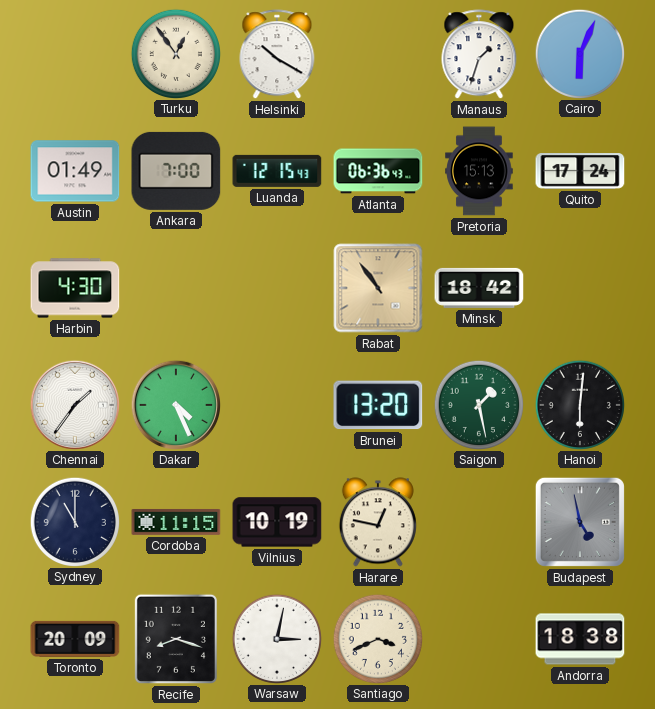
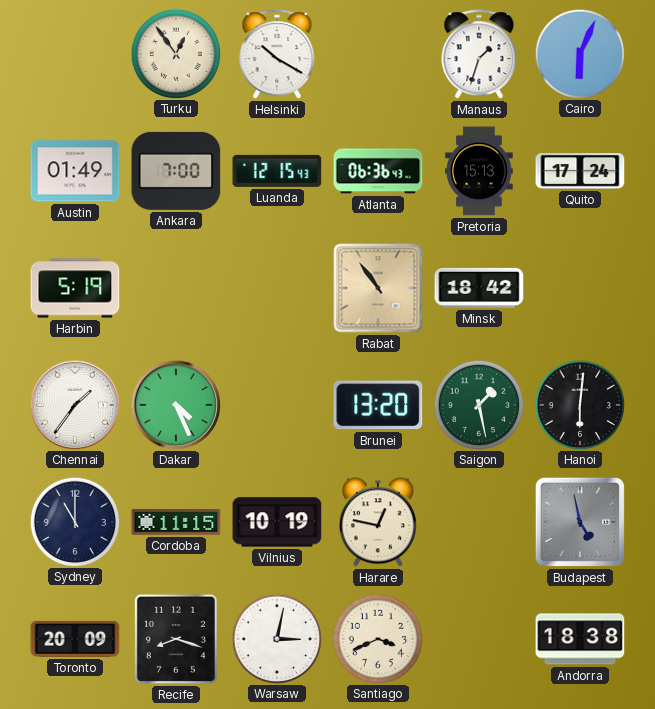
Harbin: 4:30 -> 5:19
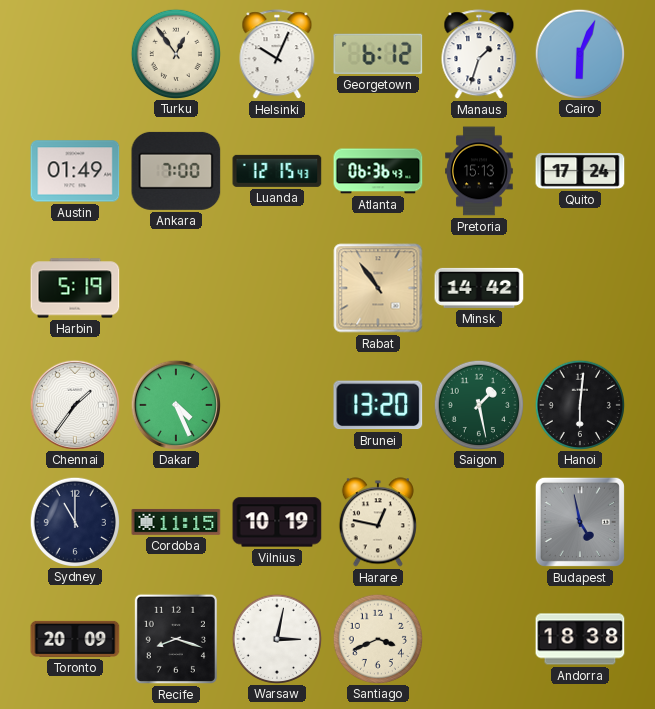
Helsinki: 10:20 -> 10:04
Georgetown: none -> 6:12
Minsk: 18:42 -> 14:42
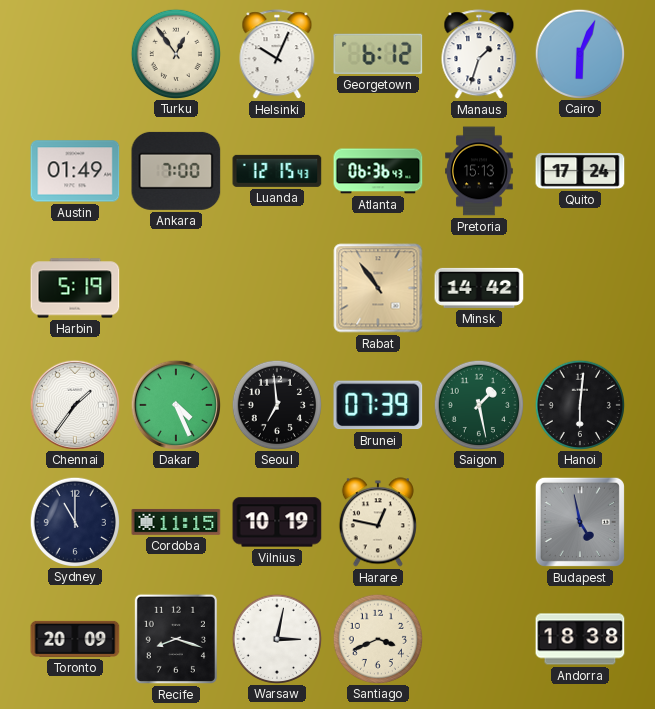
Seoul: none -> 6:59
Brunei: 13:20 -> 07:39
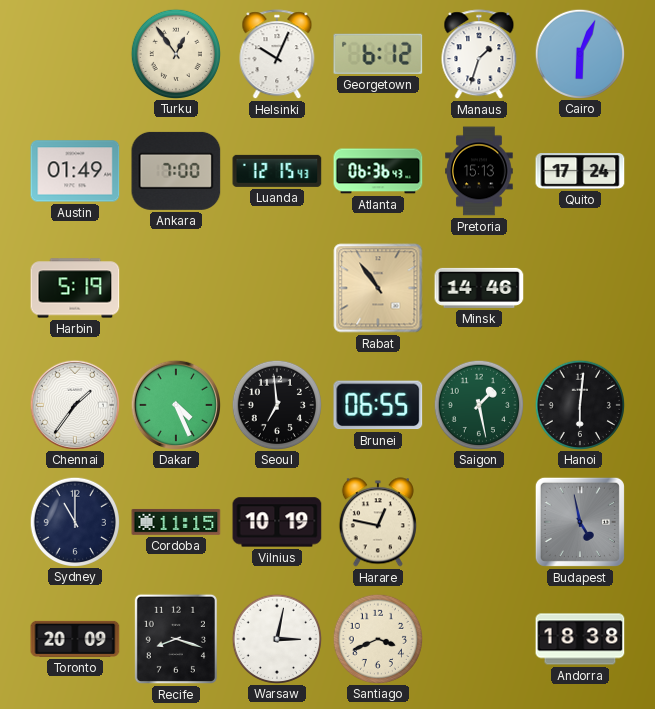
Minsk: 14:42 -> 14:46
Brunei: 07:39 -> 06:55
